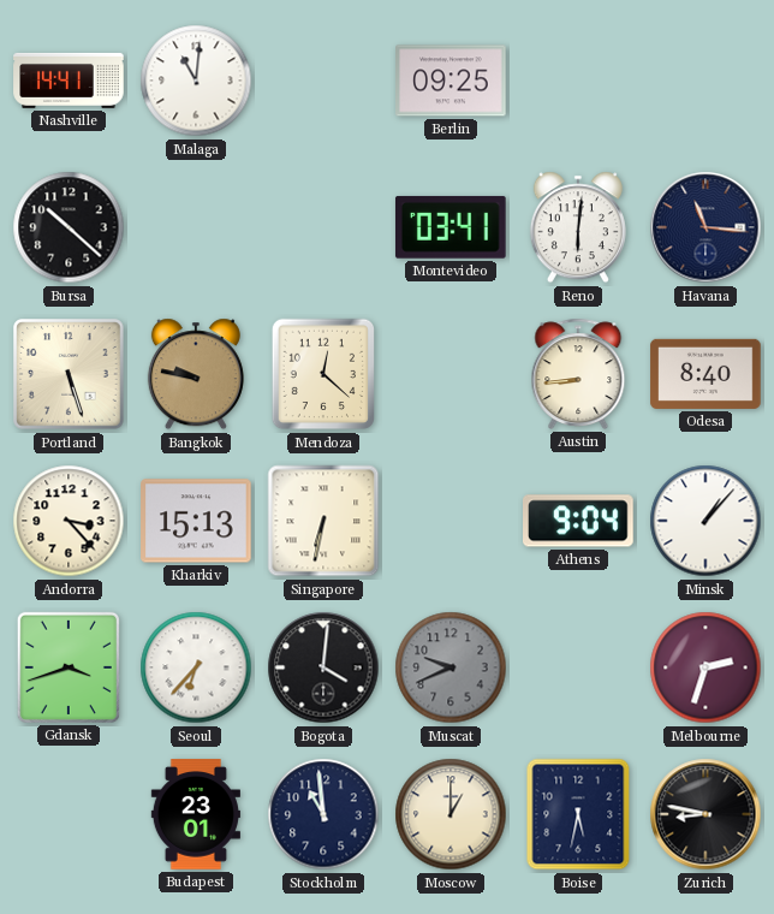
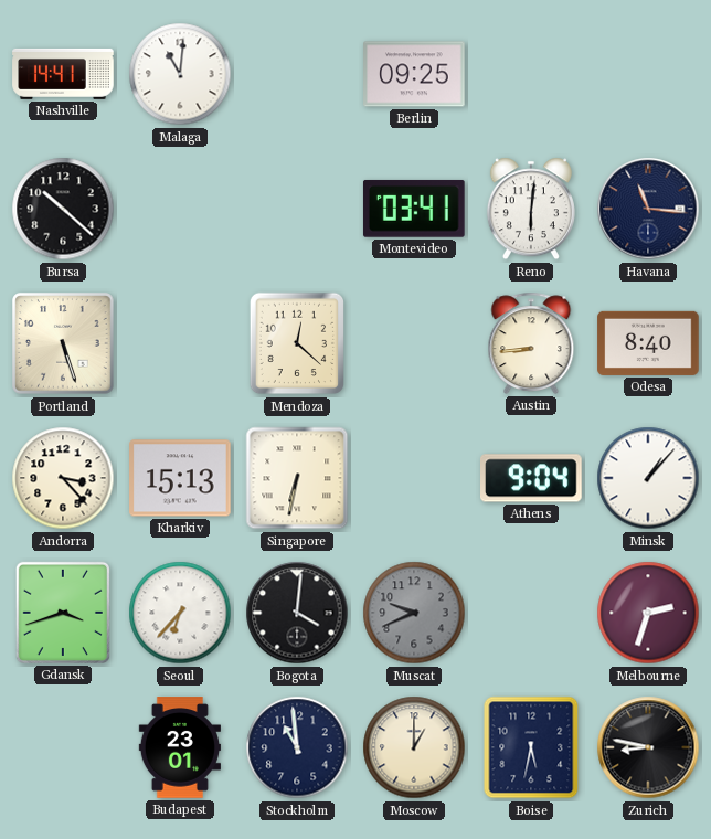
Bangkok: 9:47 -> none
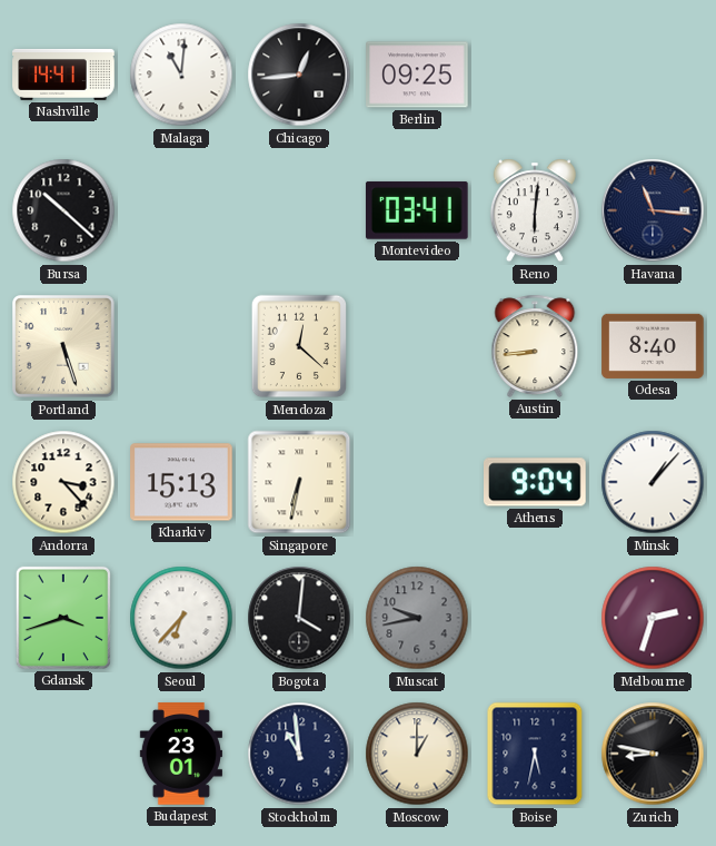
Chicago: none -> 12:44
Muscat: 9:41 -> 9:43
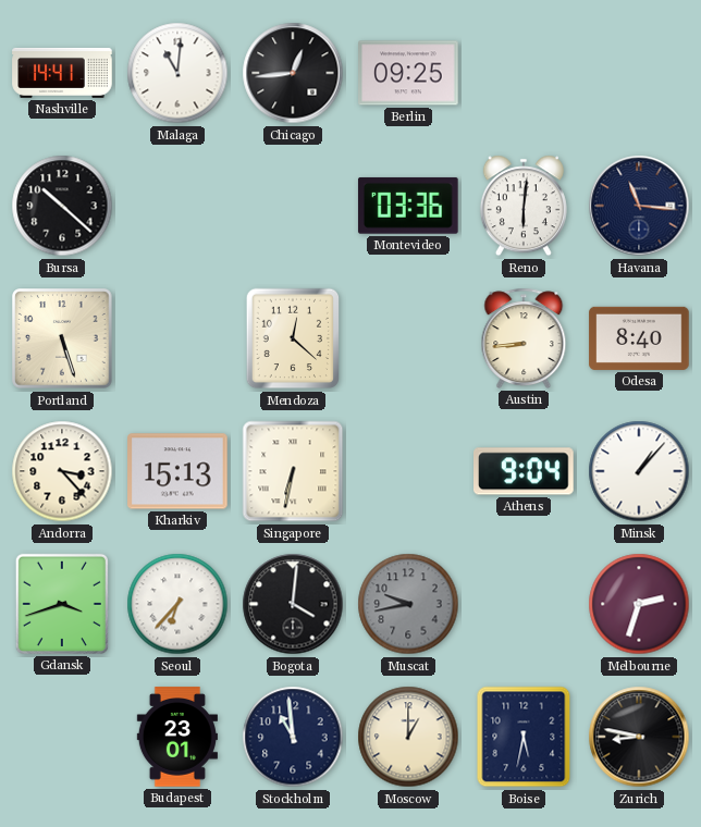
Montevideo: 03:41 -> 03:36
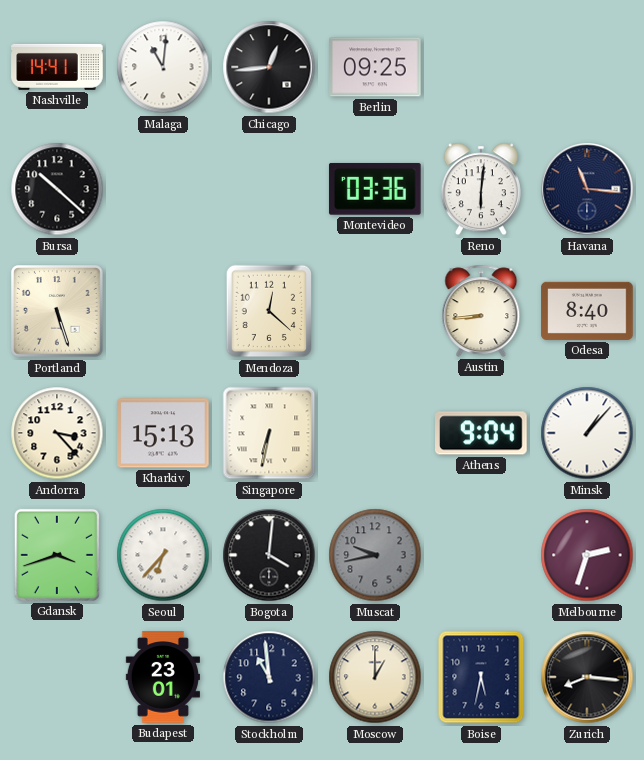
Zurich: 8:47 -> 8:16
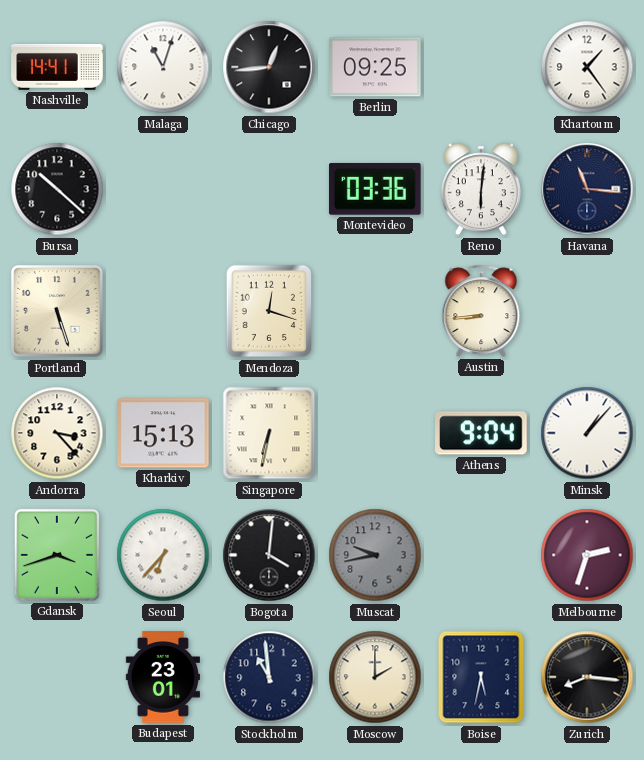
Malaga: 11:01 -> 11:03
Khartoum: none -> 1:24
Mendoza: 12:22 -> 12:18
Odesa: 8:40 -> none
Moscow: 1:00 -> 2:00
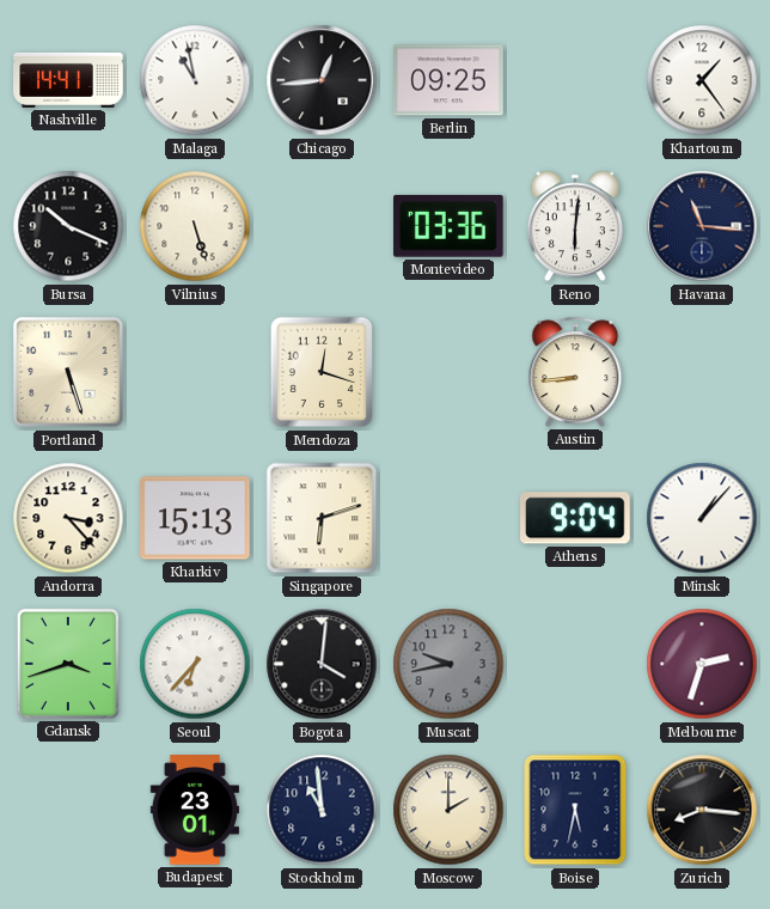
Malaga: 11:03 -> 10:58
Bursa: 10:22 -> 10:19
Vilnius: none -> 5:27
Singapore: 6:32 -> 6:12
